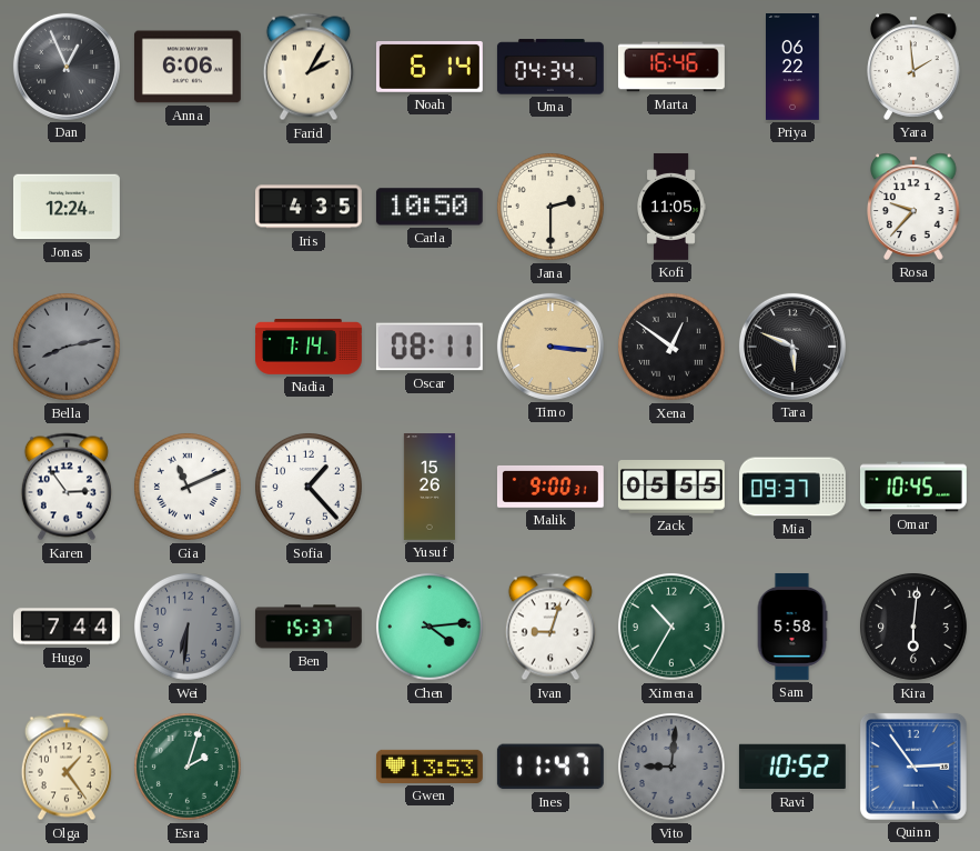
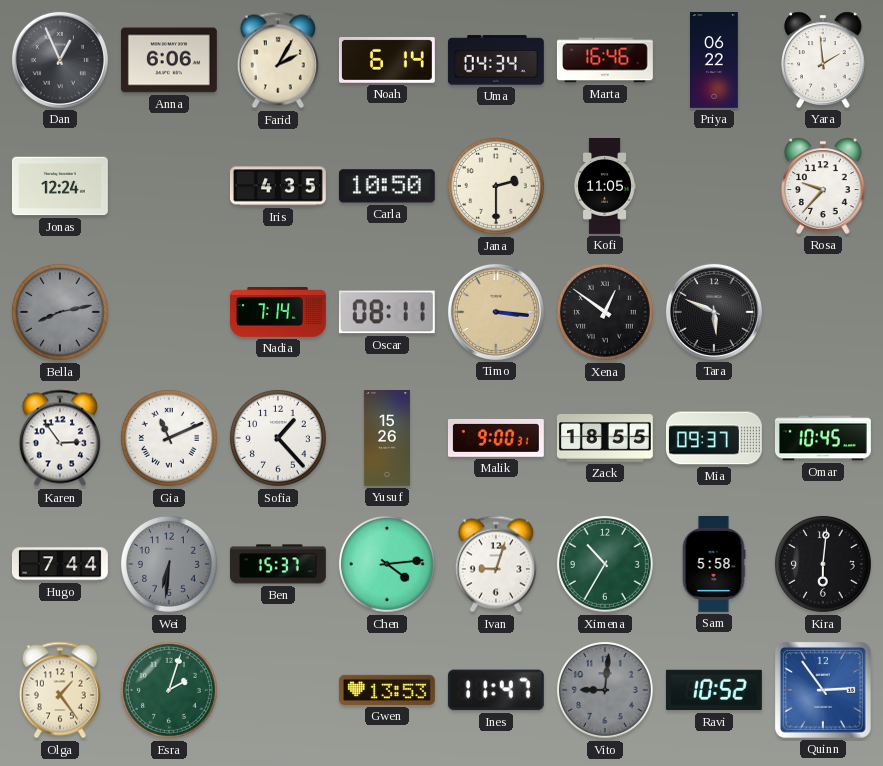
Zack: 05:55 -> 18:55
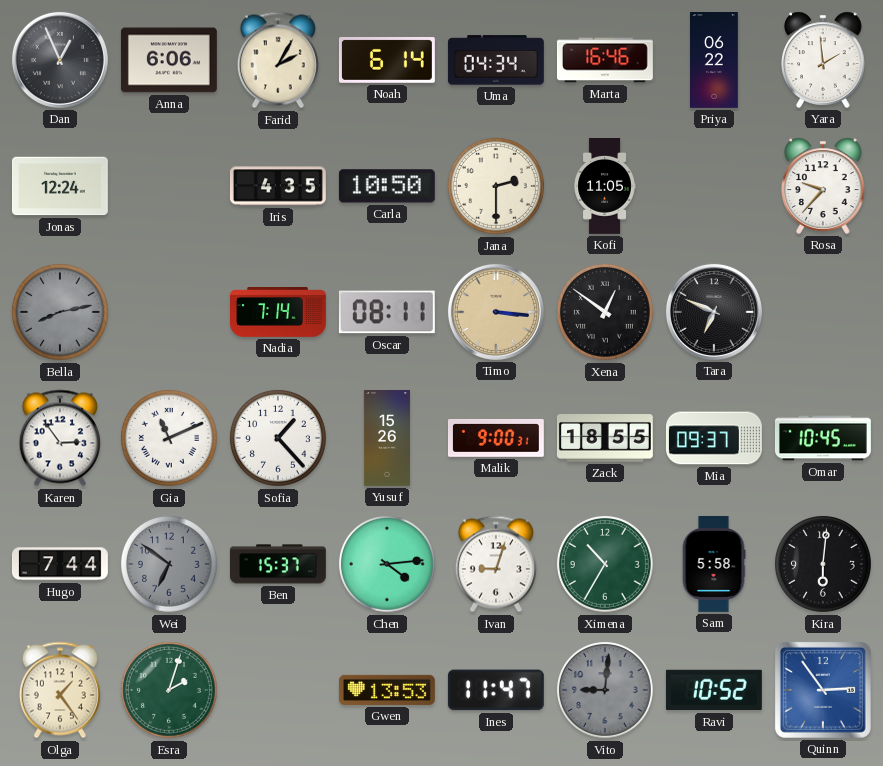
Tara: 5:49 -> 6:49
Wei: 6:31 -> 6:51
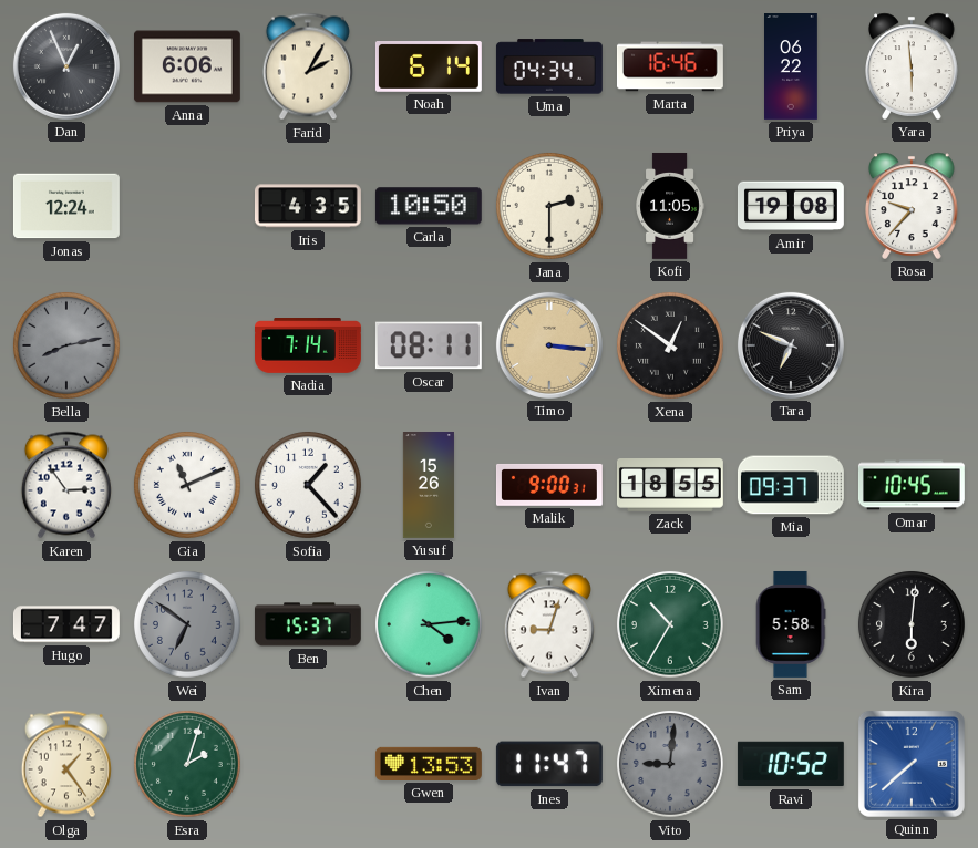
Yara: 1:59 -> 5:59
Amir: none -> 19:08
Hugo: 7:44 -> 7:47
Quinn: 2:54 -> 7:38
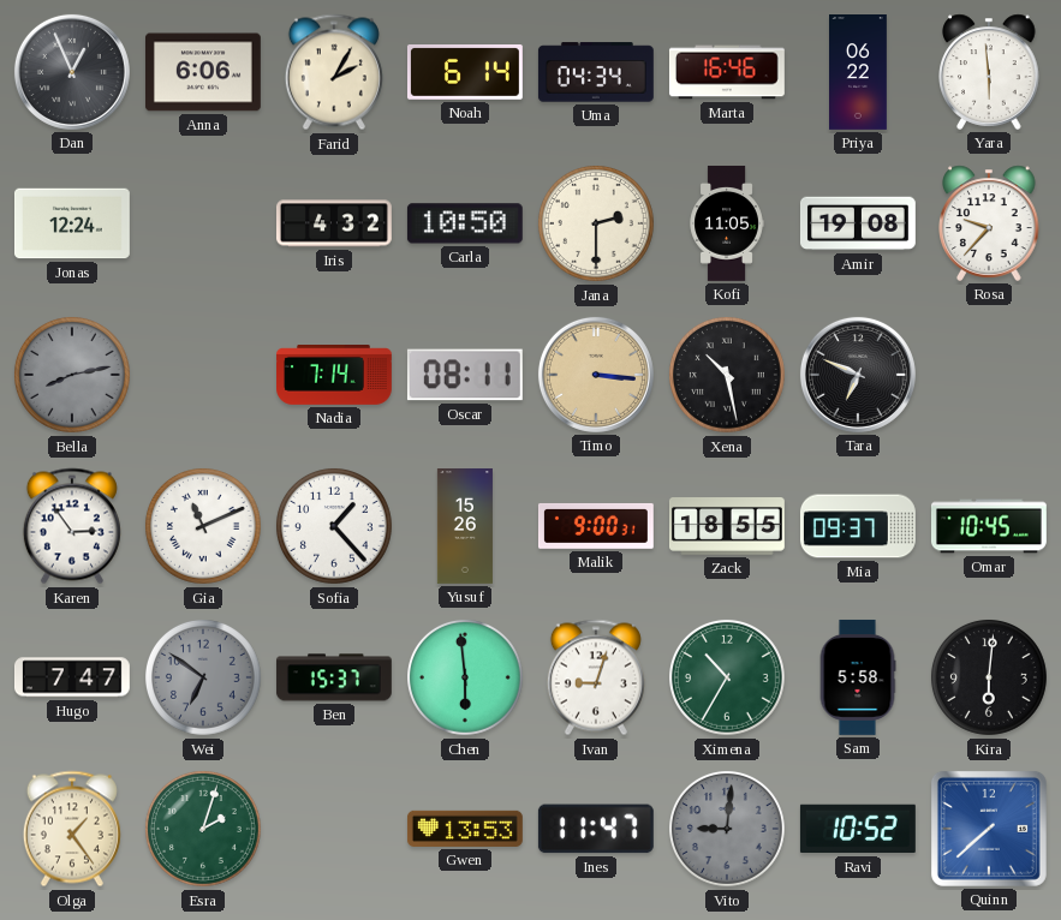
Iris: 4:35 -> 4:32
Xena: 12:51 -> 10:28
Chen: 4:14 -> 5:59
